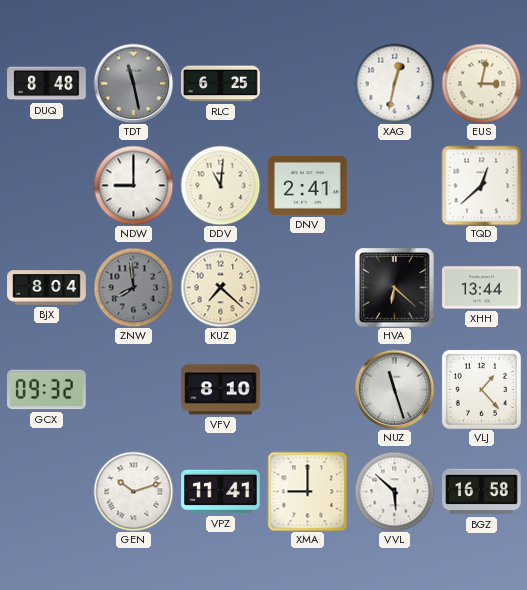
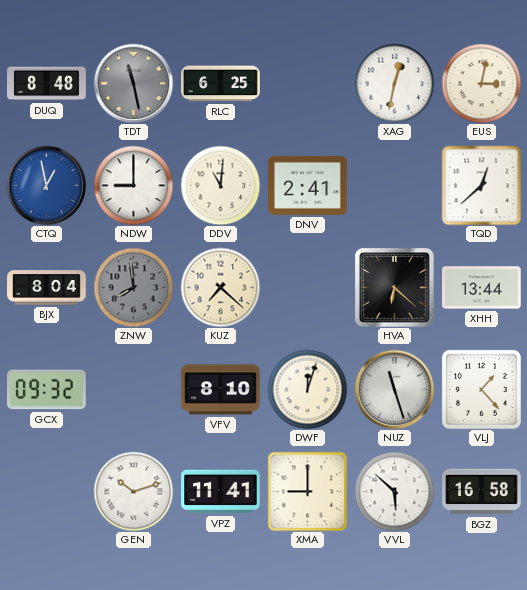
CTQ: none -> 12:58
DWF: none -> 12:03
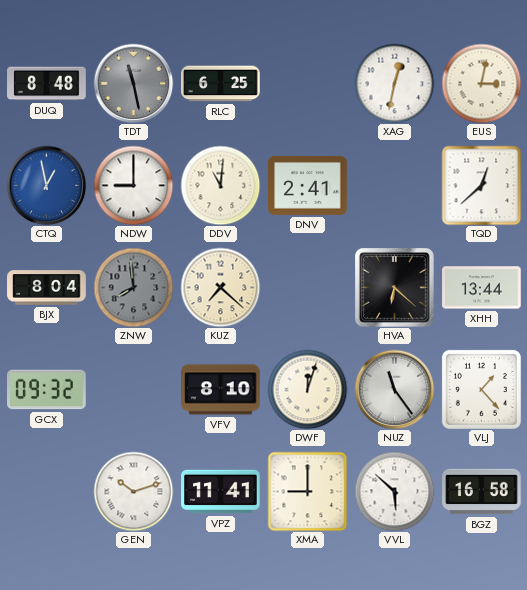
NUZ: 11:27 -> 11:24
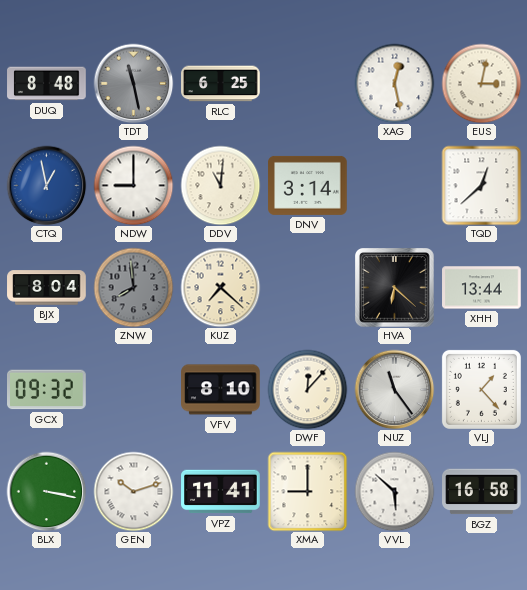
XAG: 12:32 -> 12:28
DNV: 2:41 -> 3:14
DWF: 12:03 -> 12:07
BLX: none -> 3:17
